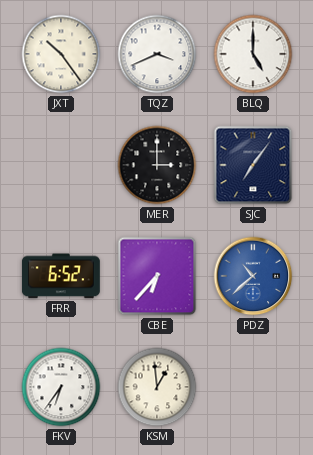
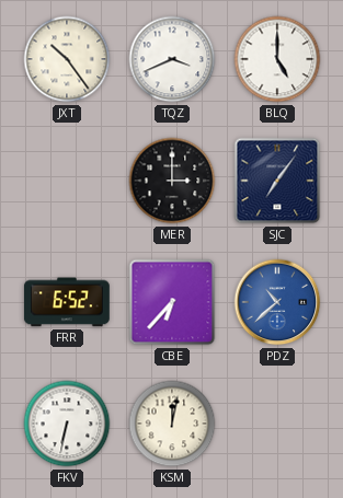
FKV: 6:36 -> 6:32
KSM: 12:59 -> 12:02
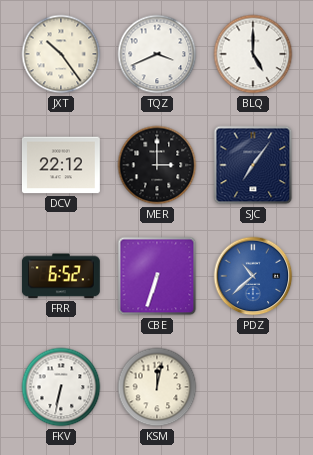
DCV: none -> 22:12
CBE: 6:37 -> 6:33
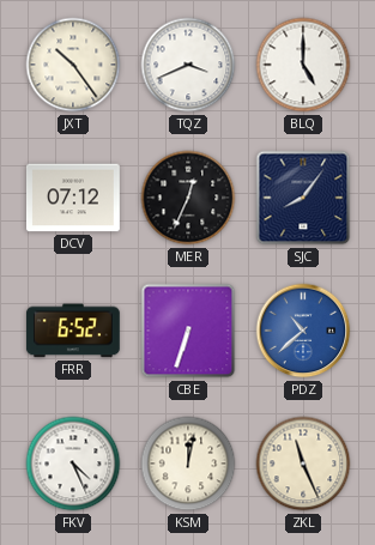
DCV: 22:12 -> 07:12
MER: 3:00 -> 12:34
SJC: 7:06 -> 8:06
FKV: 6:32 -> 4:26
ZKL: none -> 11:26
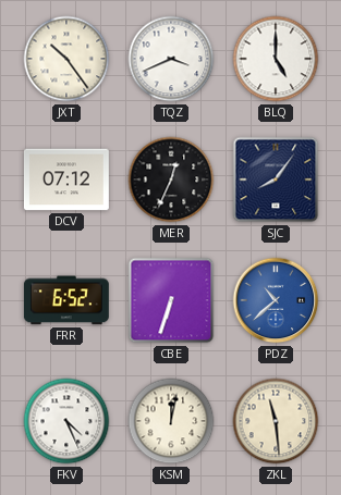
ZKL: 11:26 -> 11:29
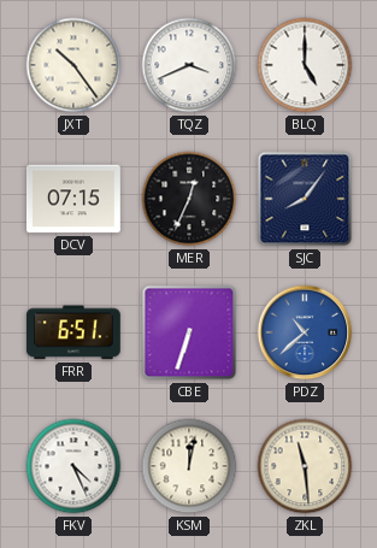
DCV: 07:12 -> 07:15
FRR: 6:52 -> 6:51
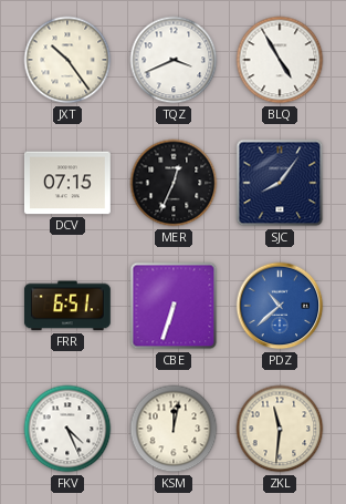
BLQ: 5:00 -> 4:55
ZKL: 11:29 -> 11:31
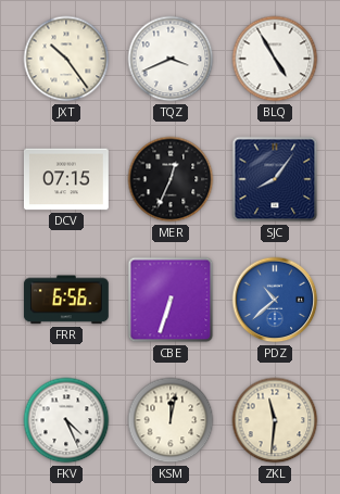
FRR: 6:51 -> 6:56
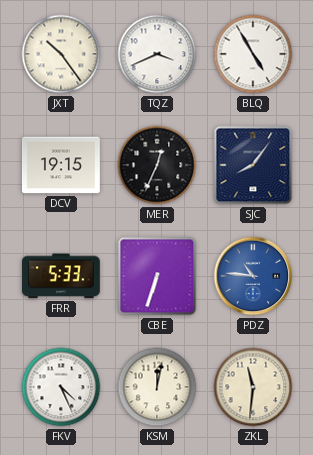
DCV: 07:15 -> 19:15
FRR: 6:56 -> 5:33
PDZ: 10:38 -> 10:46
